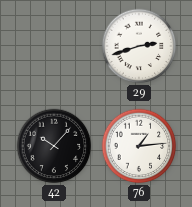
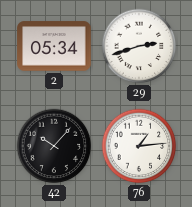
2: none -> 05:34
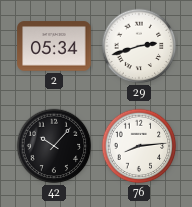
76: 1:14 -> 8:14
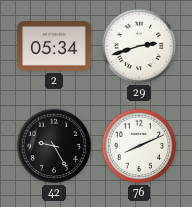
42: 10:07 -> 9:25
76: 8:14 -> 8:11
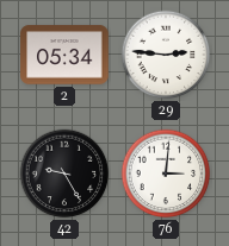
29: 2:42 -> 2:46
76: 8:11 -> 3:01
